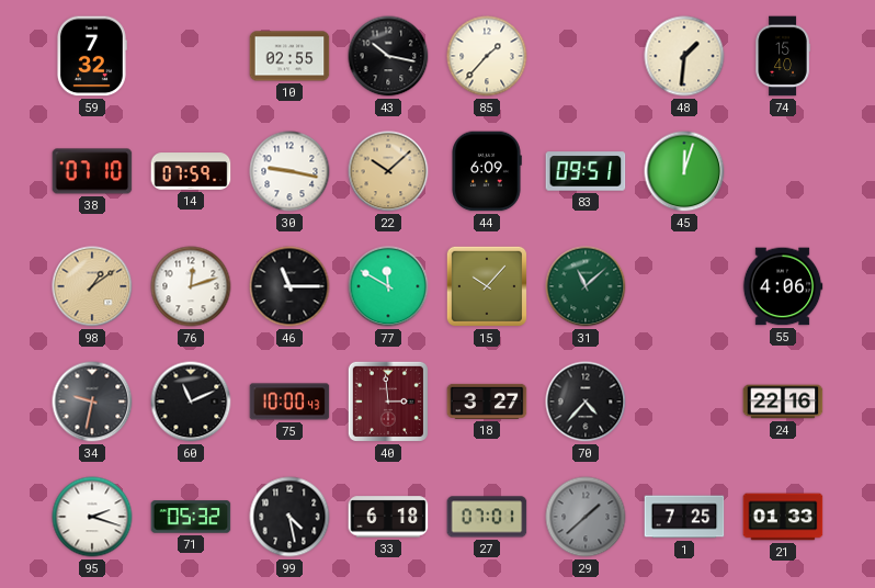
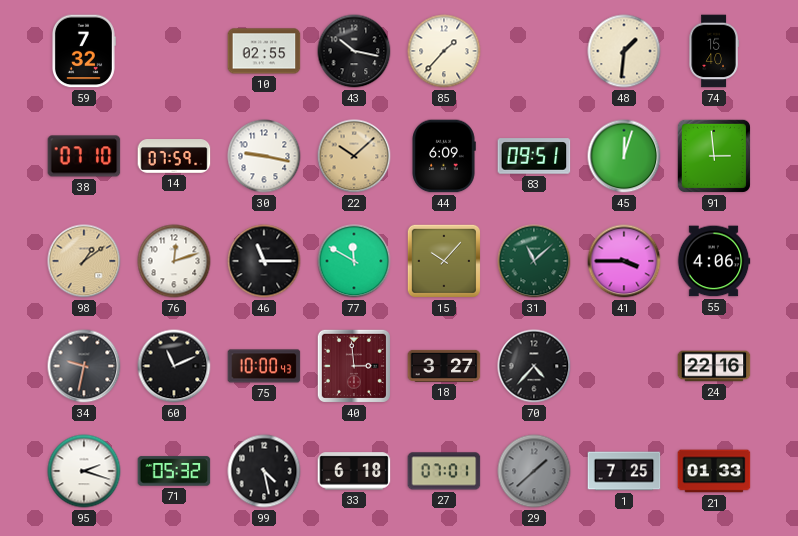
91: none -> 2:59
41: none -> 3:45
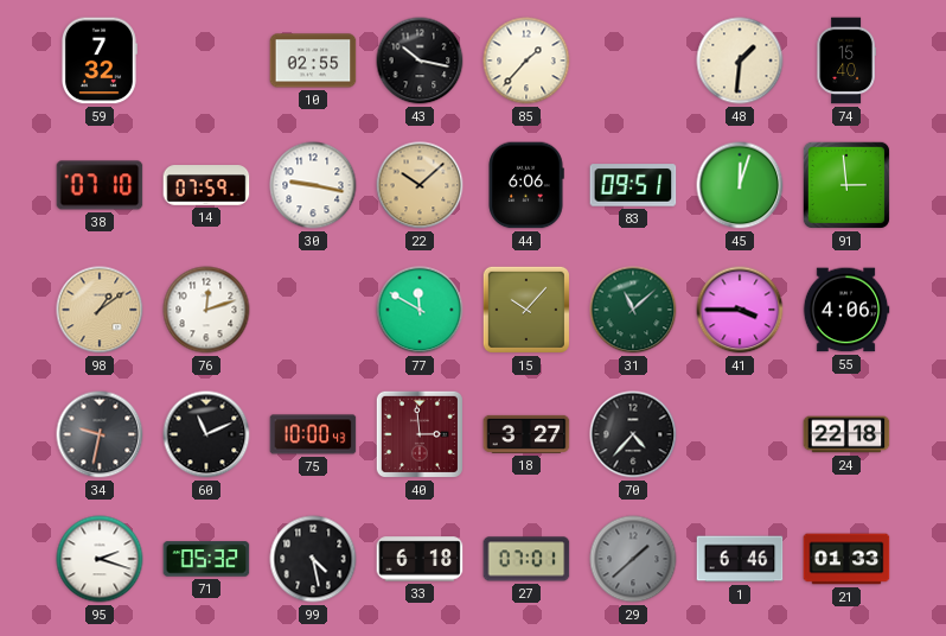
44: 6:09 -> 6:06
46: 11:15 -> none
24: 22:16 -> 22:18
1: 7:25 -> 6:46
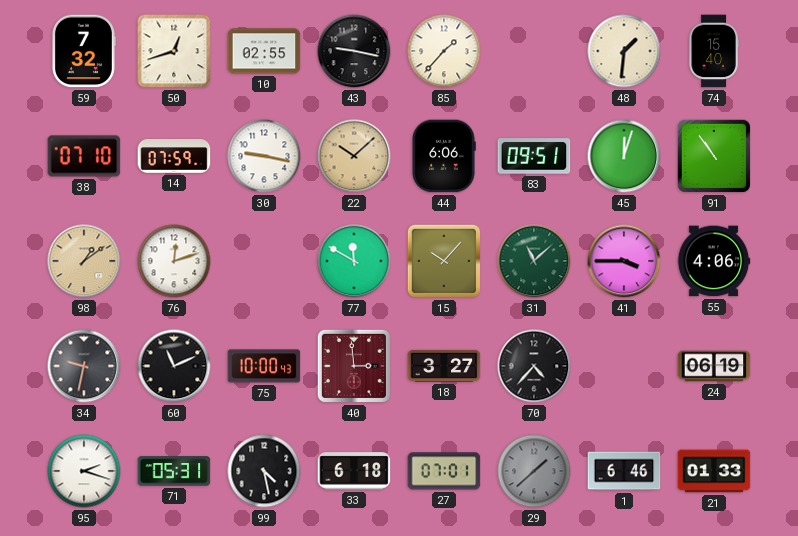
50: none -> 12:42
43: 10:17 -> 9:17
91: 2:59 -> 10:54
24: 22:18 -> 06:19
71: 05:32 -> 05:31
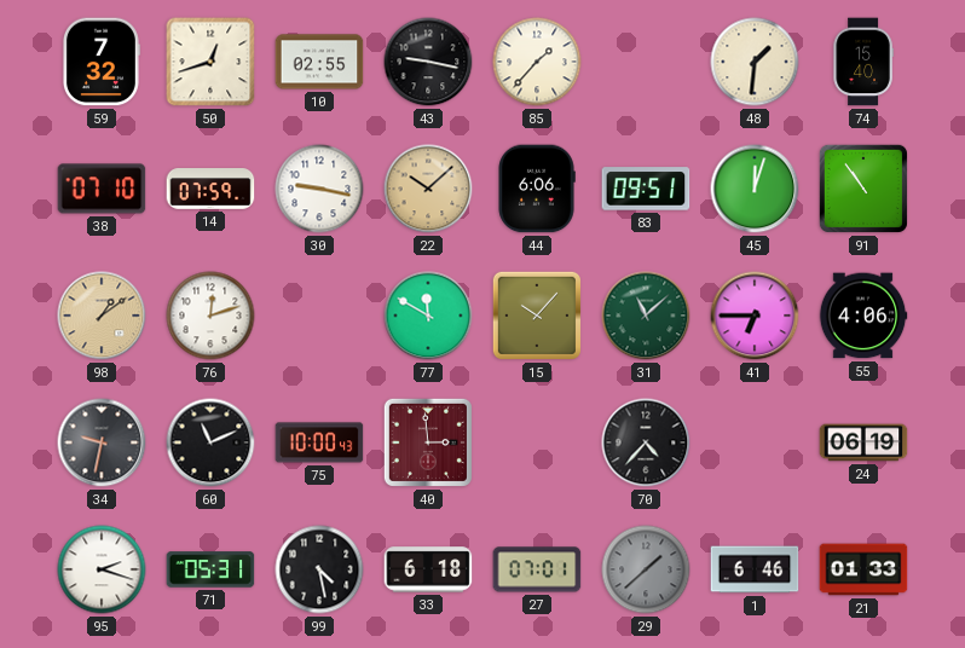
41: 3:45 -> 6:45
18: 3:27 -> none
